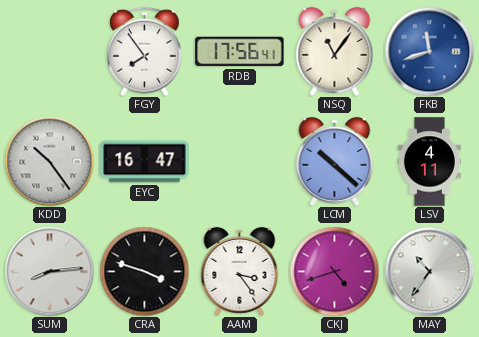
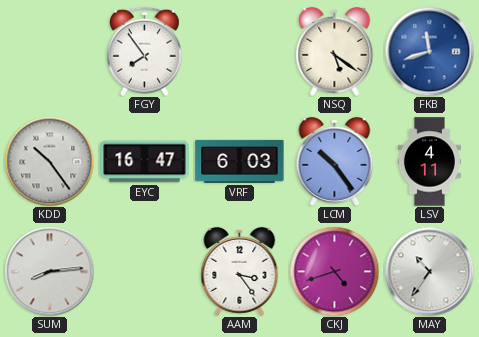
RDB: 17:56 -> none
NSQ: 11:06 -> 5:21
VRF: none -> 6:03
LCM: 10:22 -> 10:24
CRA: 3:48 -> none
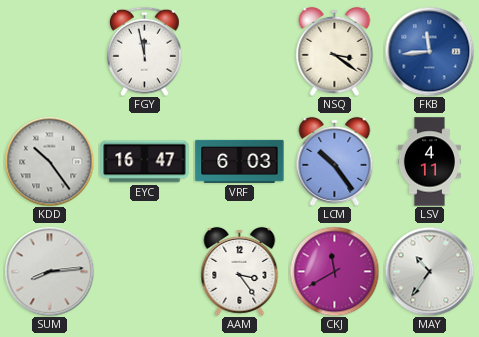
FGY: 7:54 -> 11:58
NSQ: 5:21 -> 3:21
FKB: 11:42 -> 11:44
CKJ: 4:42 -> 11:40
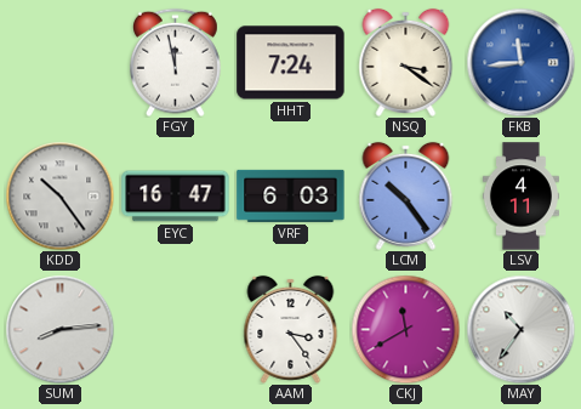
HHT: none -> 7:24
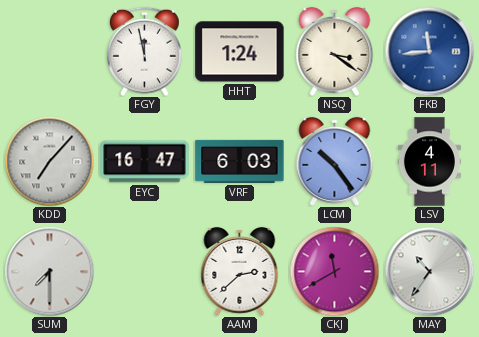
HHT: 7:24 -> 1:24
KDD: 10:24 -> 7:07
SUM: 8:14 -> 7:30
AAM: 3:24 -> 2:38
